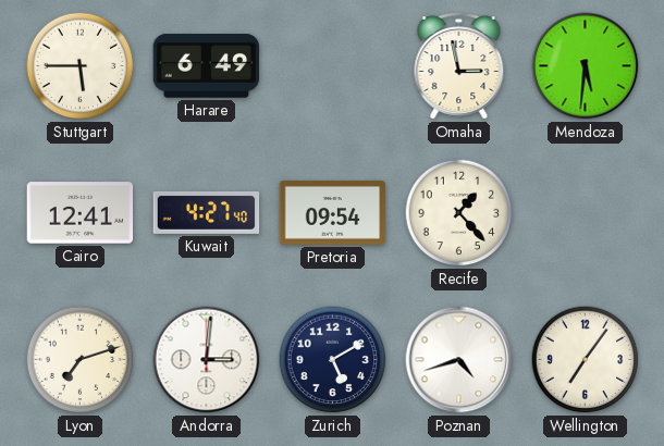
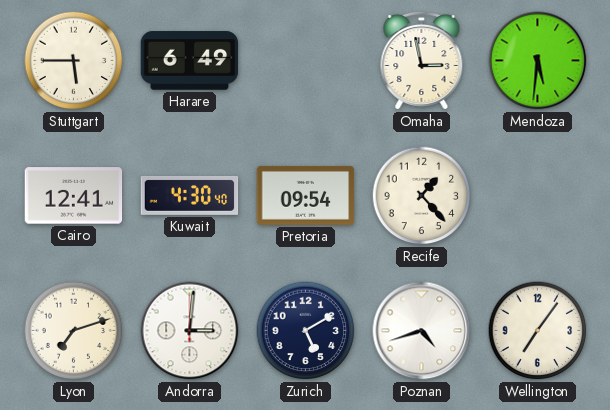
Kuwait: 4:27 -> 4:30
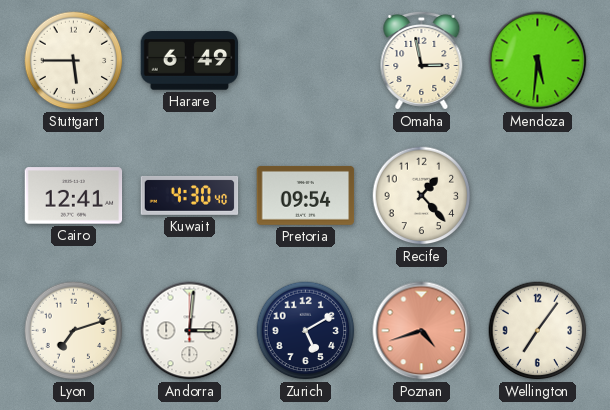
Poznan dial: white -> salmon
